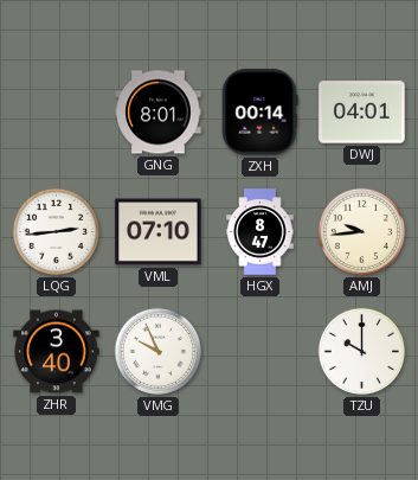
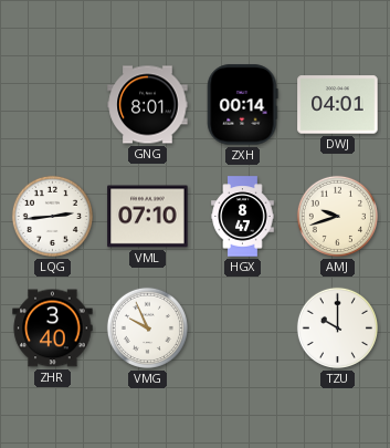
AMJ: 9:44 -> 9:42
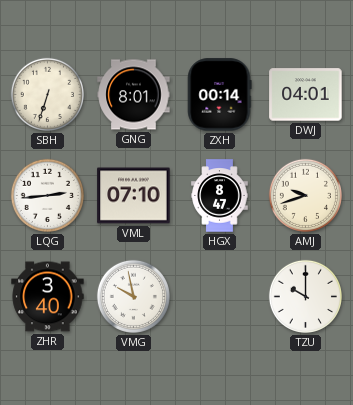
SBH: none -> 6:33
VMG: 9:56 -> 9:58
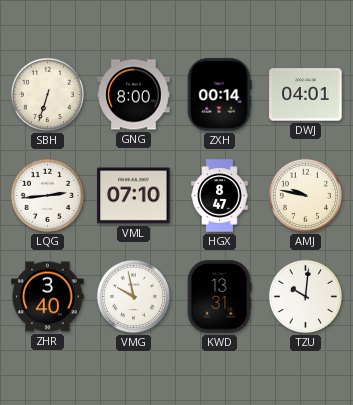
GNG: 8:01 -> 8:00
AMJ: 9:42 -> 9:47
KWD: none -> 13:31
TZU: 10:00 -> 10:01
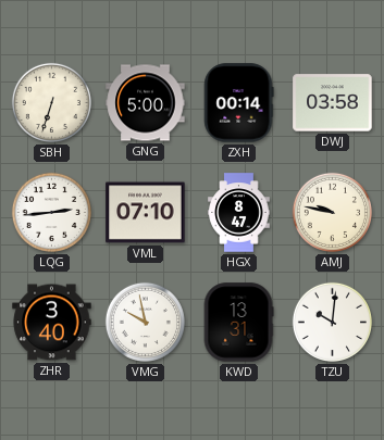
GNG: 8:00 -> 5:00
DWJ: 04:01 -> 03:58
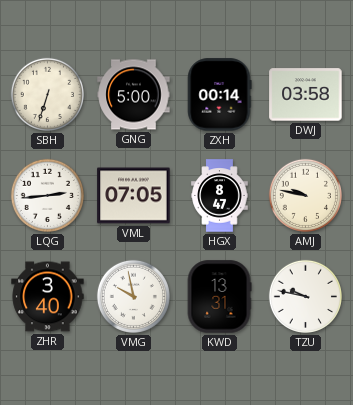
VML: 07:10 -> 07:05
TZU: 10:01 -> 9:47
